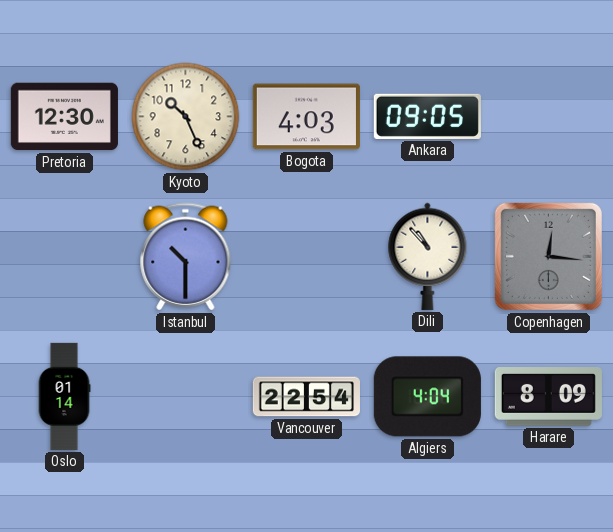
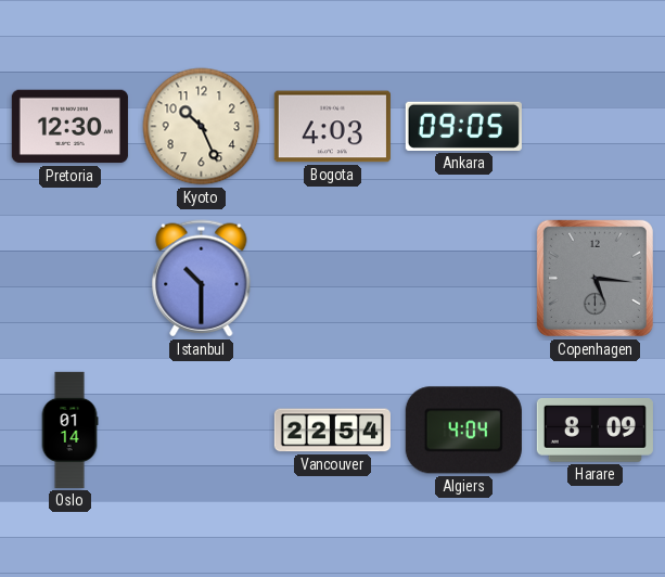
Dili: 10:53 -> none
Copenhagen: 12:16 -> 5:16
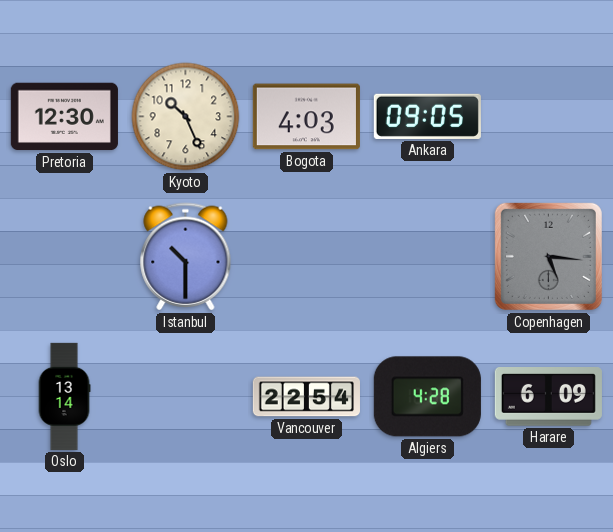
Oslo: 01:14 -> 13:14
Algiers: 4:04 -> 4:28
Harare: 8:09 -> 6:09
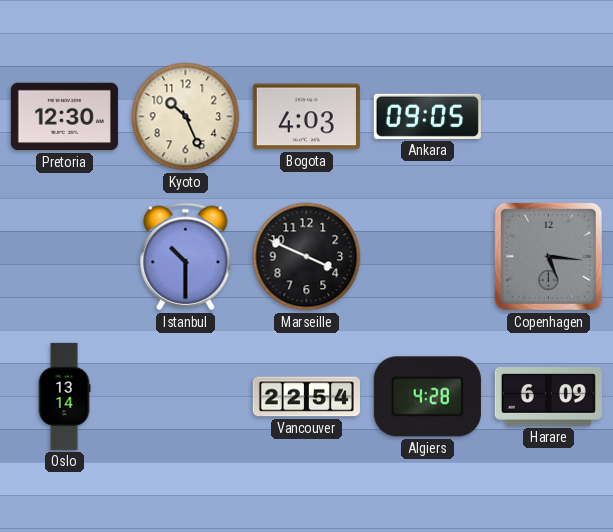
Marseille: none -> 3:49
